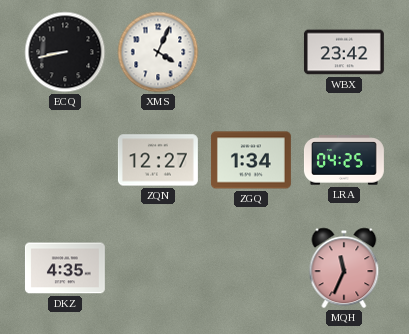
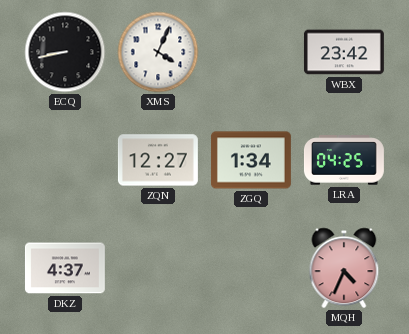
DKZ: 4:35 -> 4:37
MQH: 11:34 -> 4:34
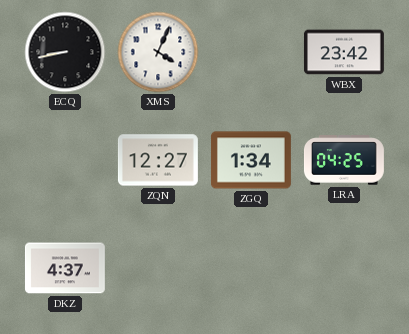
MQH: 4:34 -> none
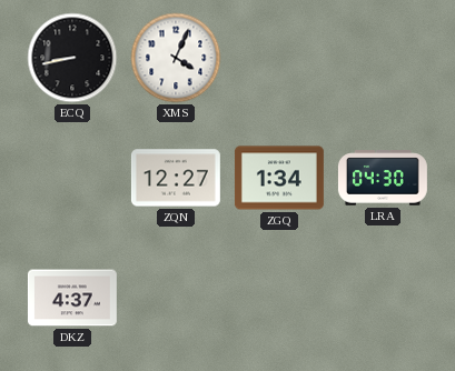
WBX: 23:42 -> none
LRA: 04:25 -> 04:30
